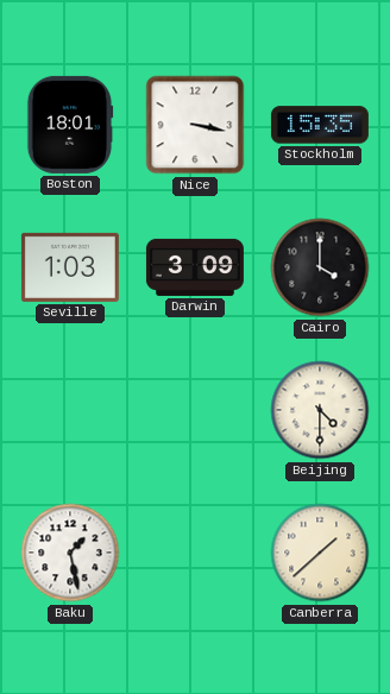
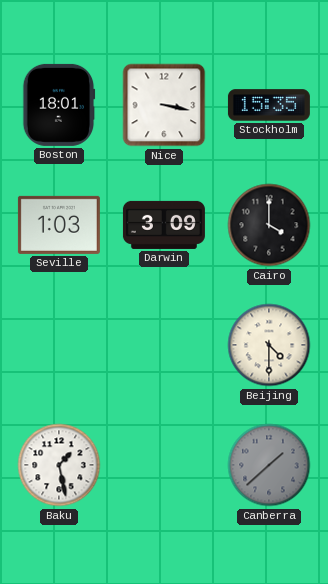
Canberra dial: cream -> grey
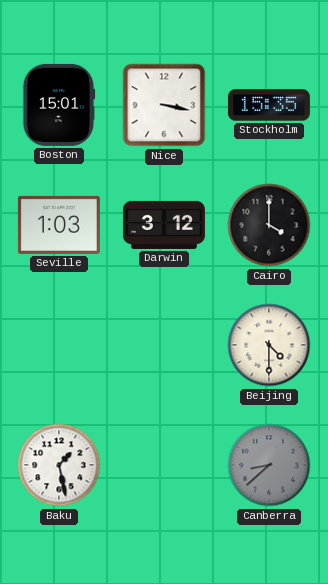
Boston: 18:01 -> 15:01
Darwin: 3:09 -> 3:12
Canberra: 1:38 -> 8:38
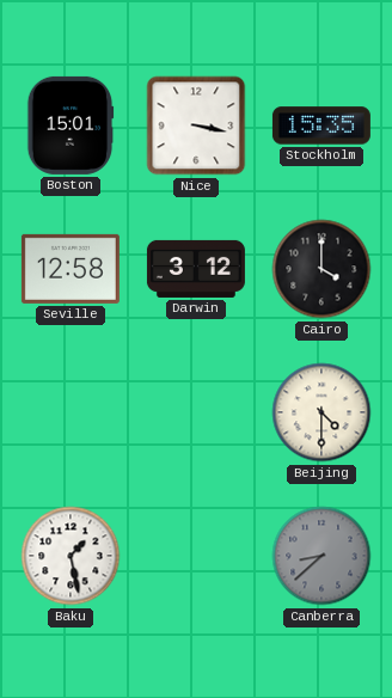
Seville: 1:03 -> 12:58
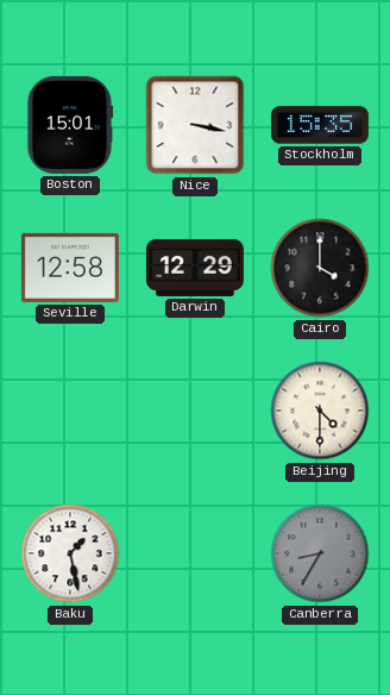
Darwin: 3:12 -> 12:29
Canberra: 8:38 -> 8:35
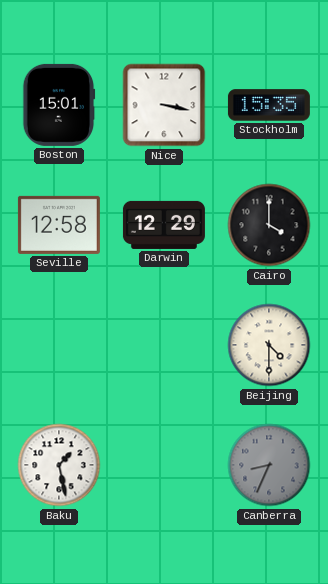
Canberra: 8:35 -> 8:34
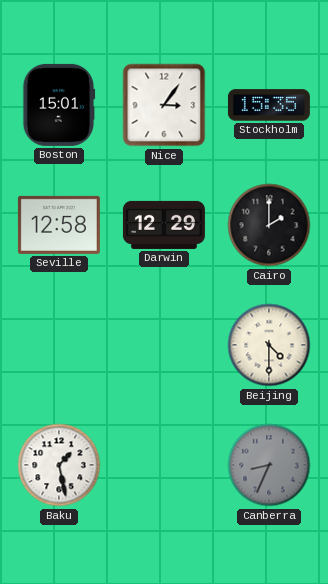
Nice: 3:17 -> 3:06
Cairo: 4:00 -> 2:00
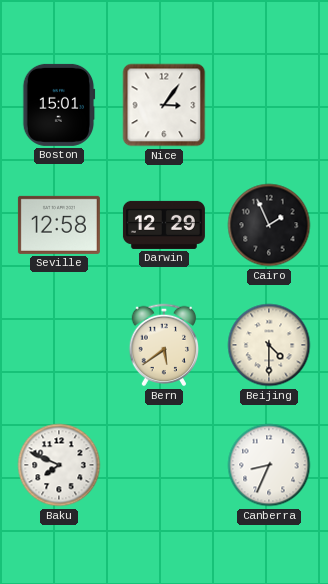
Stockholm: 15:35 -> none
Cairo: 2:00 -> 1:56
Bern: none -> 5:39
Baku: 1:28 -> 7:49
Canberra dial: grey -> white
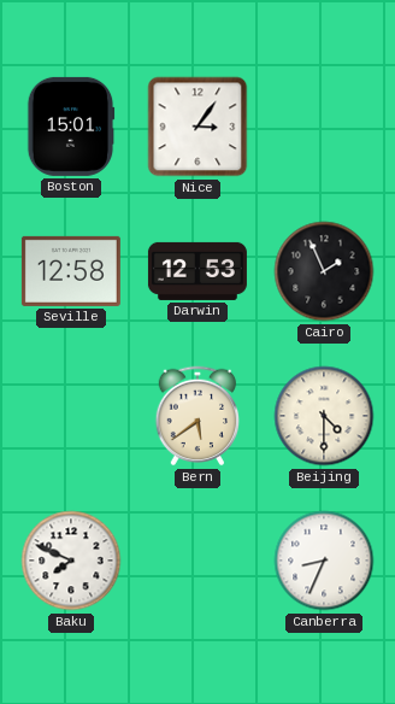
Darwin: 12:29 -> 12:53
